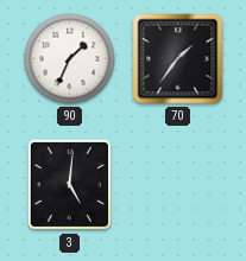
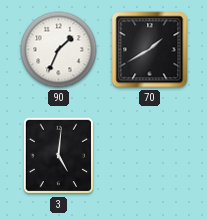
70: 1:36 -> 1:40
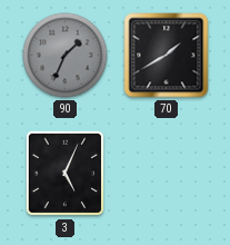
90 dial: white -> grey
3: 5:01 -> 5:04
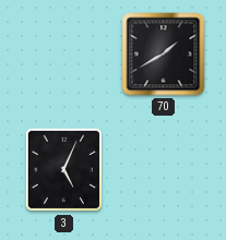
90: 1:34 -> none
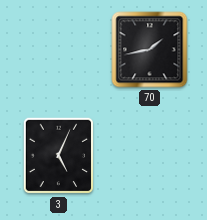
70: 1:40 -> 1:43
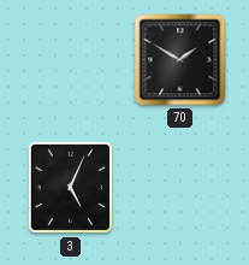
70: 1:43 -> 1:50
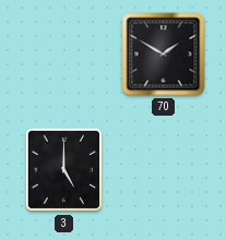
3: 5:04 -> 5:00
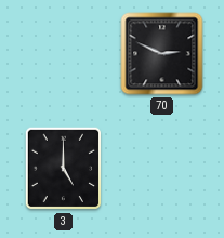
70: 1:50 -> 2:49
